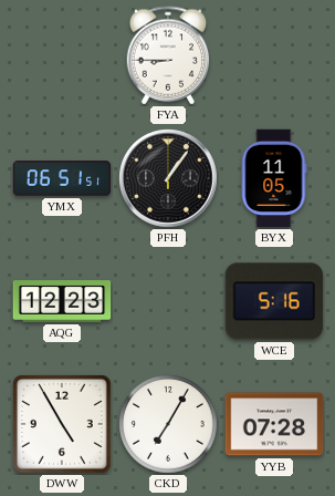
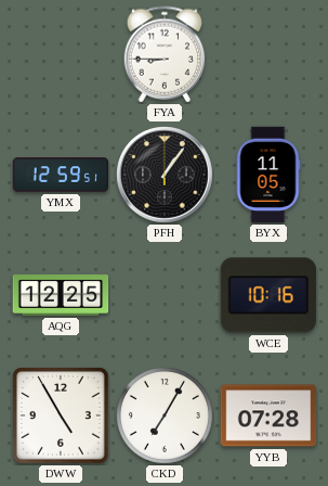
YMX: 06:51 -> 12:59
AQG: 12:23 -> 12:25
WCE: 5:16 -> 10:16
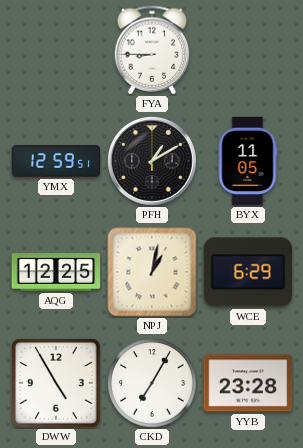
PFH: 1:06 -> 1:10
NPJ: none -> 1:02
WCE: 10:16 -> 6:29
YYB: 07:28 -> 23:28
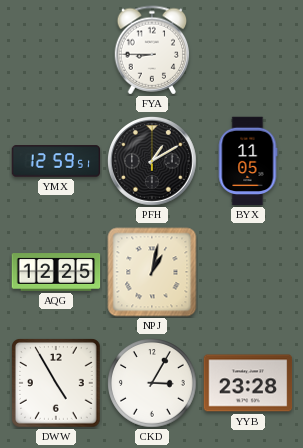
WCE: 6:29 -> none
CKD: 7:05 -> 3:05
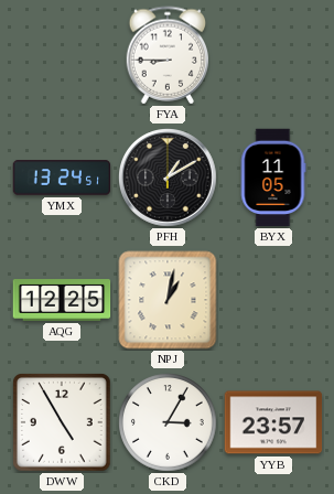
YMX: 12:59 -> 13:24
YYB: 23:28 -> 23:57
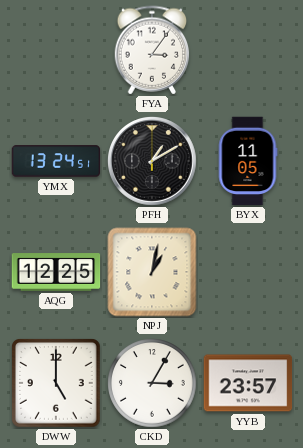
FYA: 8:45 -> 3:06
DWW: 4:55 -> 5:00
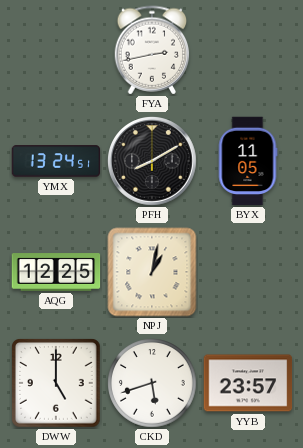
FYA: 3:06 -> 2:43
PFH: 1:10 -> 8:10
CKD: 3:05 -> 5:42
